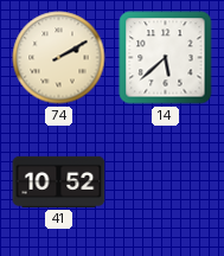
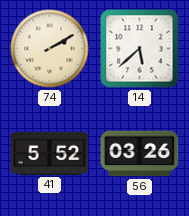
41: 10:52 -> 5:52
56: none -> 03:26
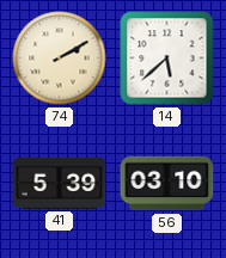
41: 5:52 -> 5:39
56: 03:26 -> 03:10
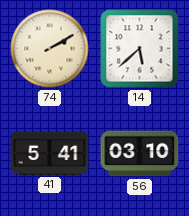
41: 5:39 -> 5:41
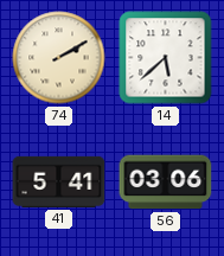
56: 03:10 -> 03:06
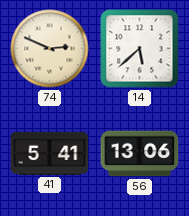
74: 2:10 -> 2:49
56: 03:06 -> 13:06
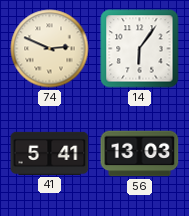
14: 5:38 -> 6:06
56: 13:06 -> 13:03
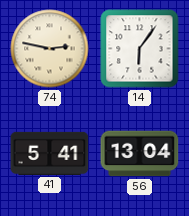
74: 2:49 -> 2:47
56: 13:03 -> 13:04
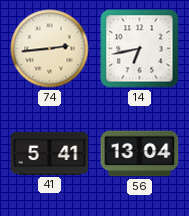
74: 2:47 -> 2:44
14: 6:06 -> 6:43
